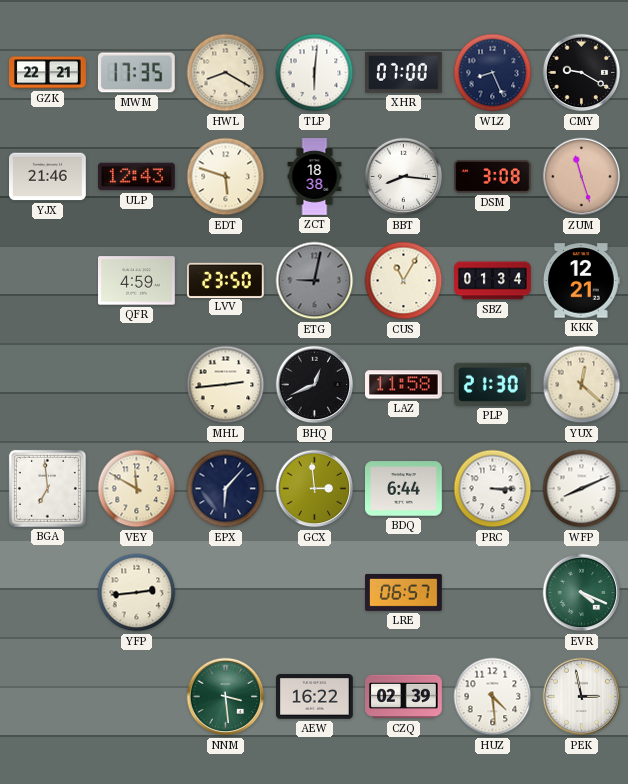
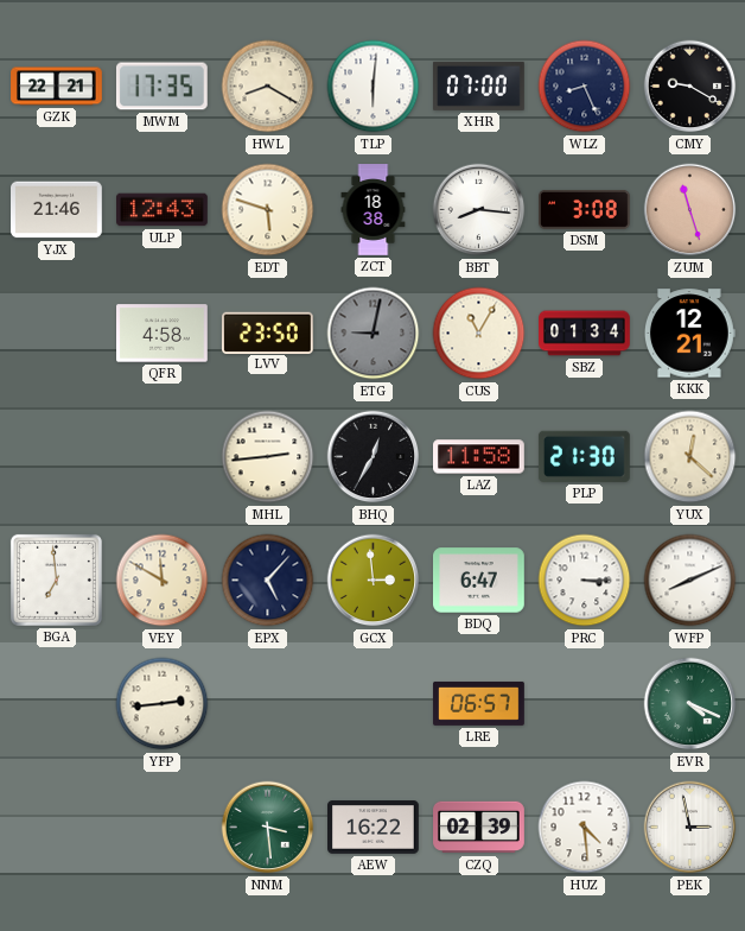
QFR: 4:59 -> 4:58
BHQ: 12:41 -> 12:35
EPX: 6:07 -> 5:07
BDQ: 6:44 -> 6:47
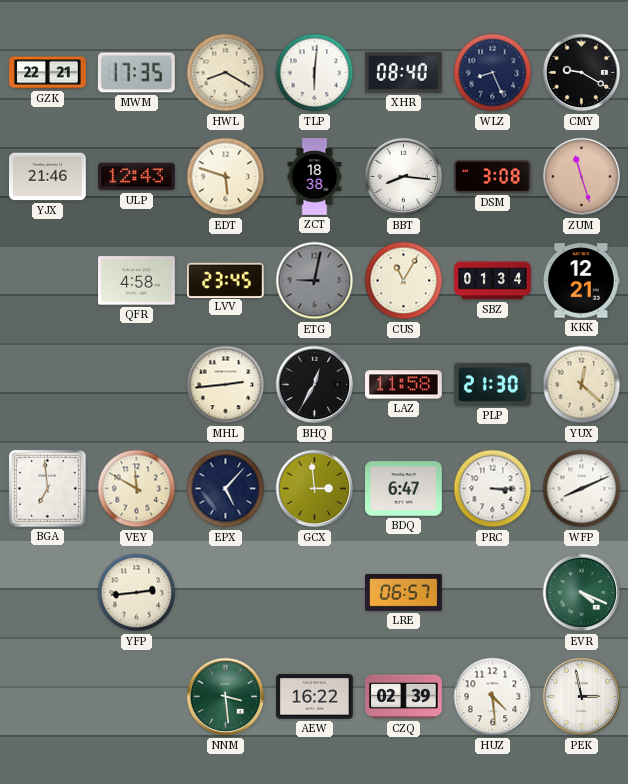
XHR: 07:00 -> 08:40
LVV: 23:50 -> 23:45
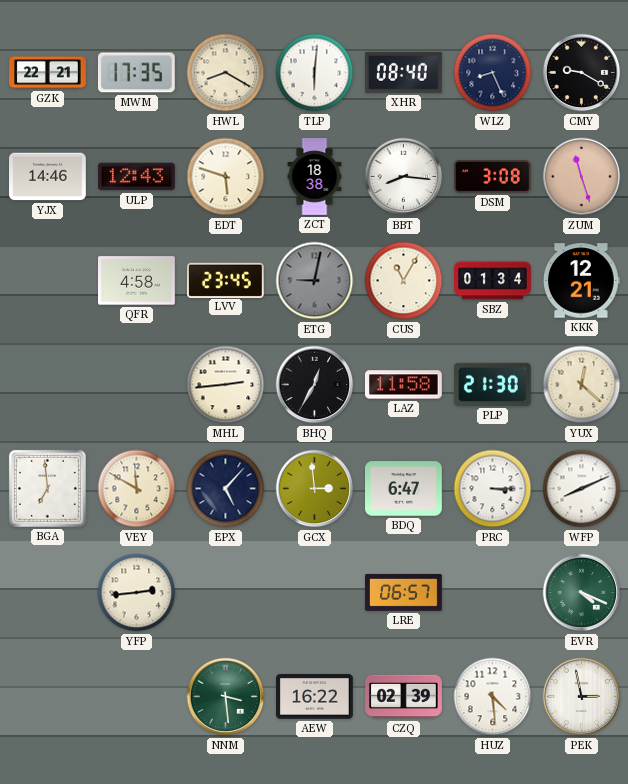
YJX: 21:46 -> 14:46
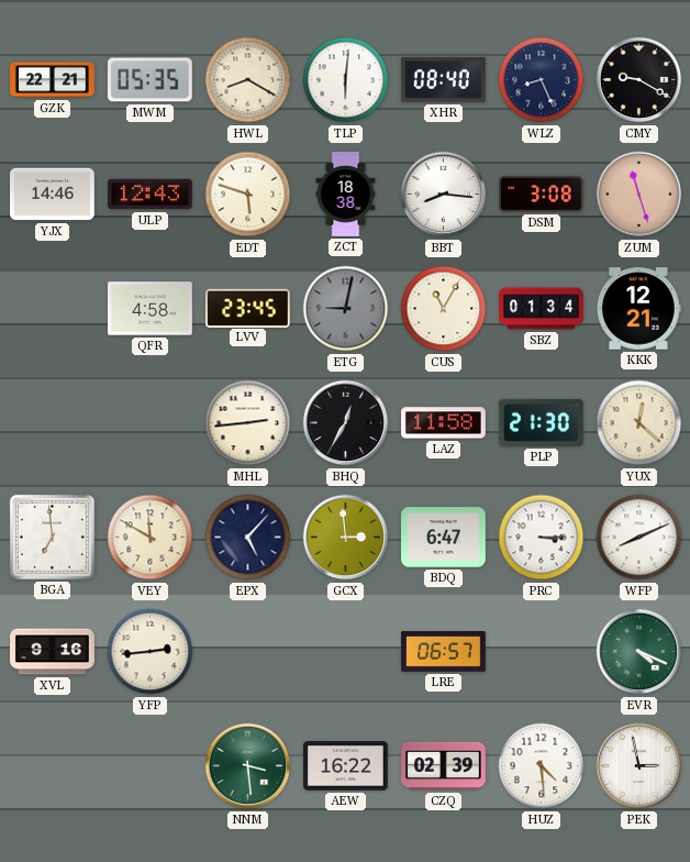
MWM: 17:35 -> 05:35
XVL: none -> 9:16
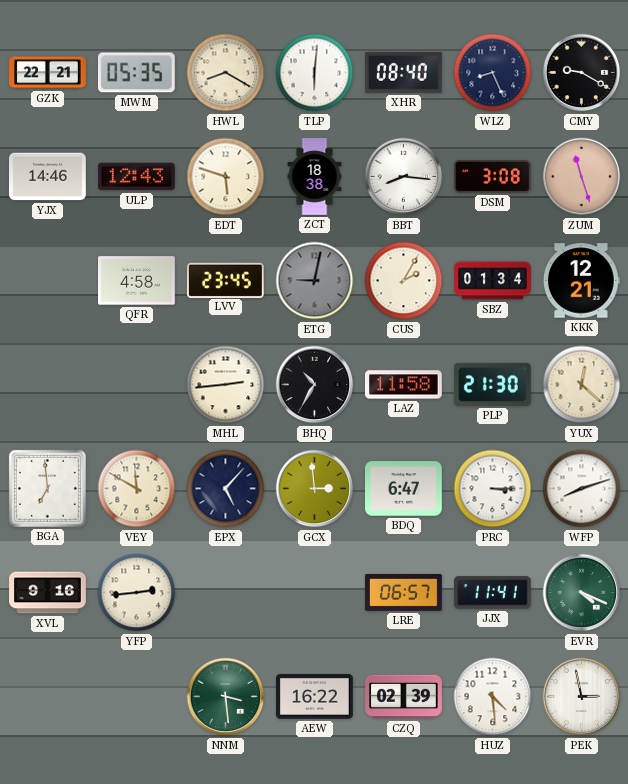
CUS: 11:05 -> 2:05
BHQ: 12:35 -> 10:35
WFP: 8:11 -> 8:12
JJX: none -> 11:41
